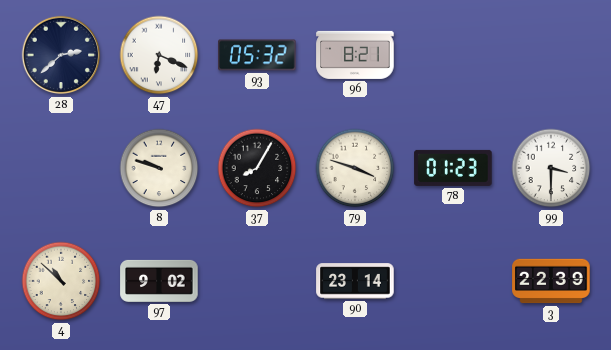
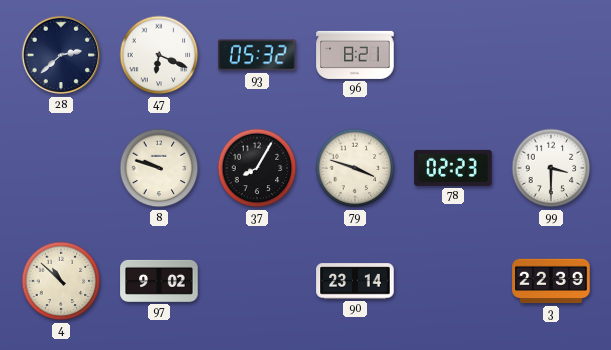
78: 01:23 -> 02:23
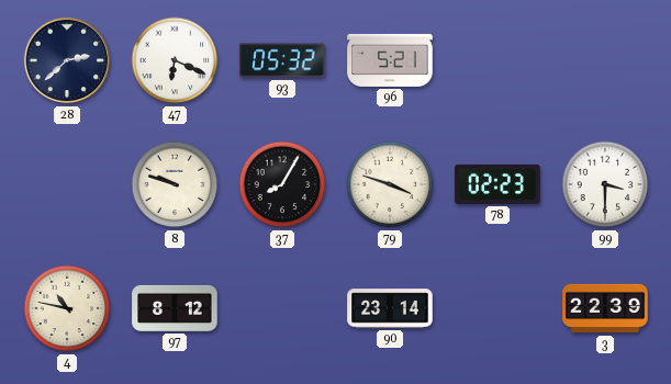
96: 8:21 -> 5:21
4: 10:52 -> 10:47
97: 9:02 -> 8:12
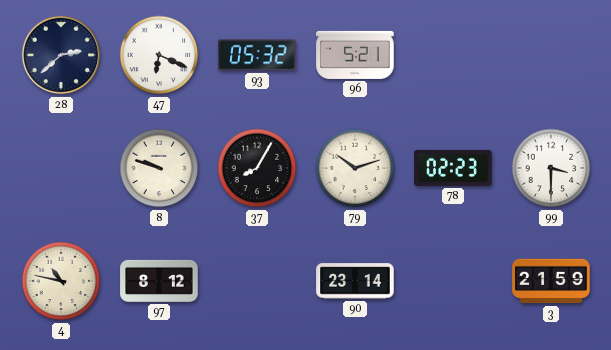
79: 3:48 -> 10:12
3: 22:39 -> 21:59
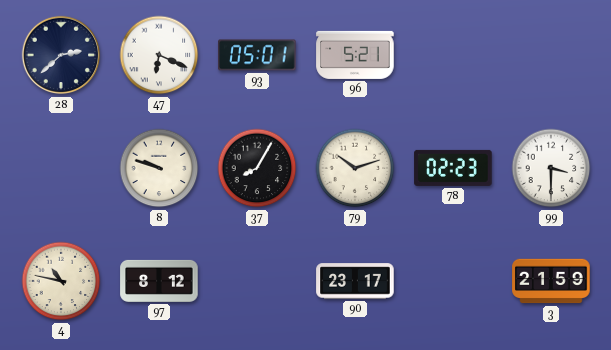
93: 05:32 -> 05:01
90: 23:14 -> 23:17
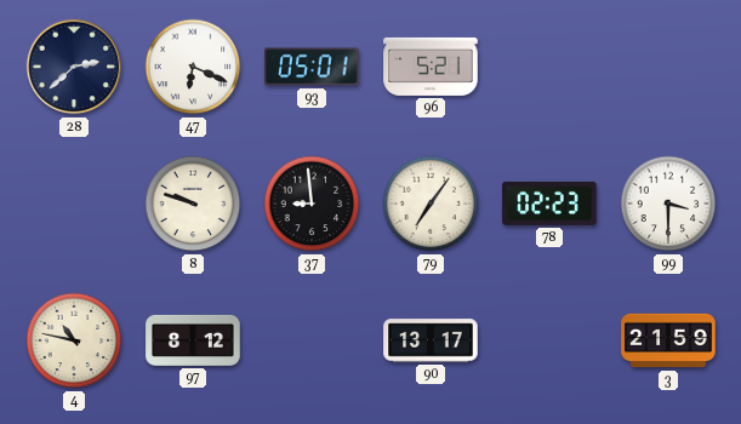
37: 8:05 -> 8:59
79: 10:12 -> 7:06
90: 23:17 -> 13:17
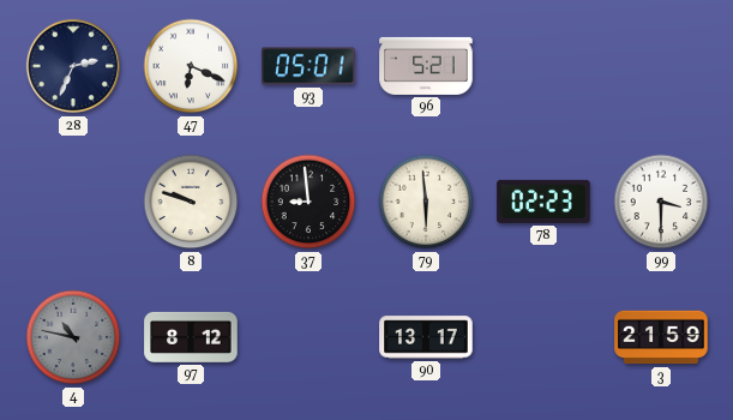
28: 2:38 -> 2:34
79: 7:06 -> 5:59
4 dial: cream -> grey
